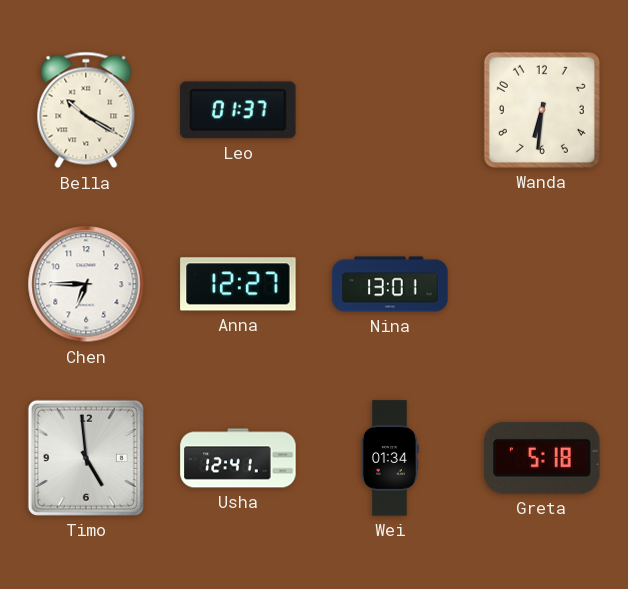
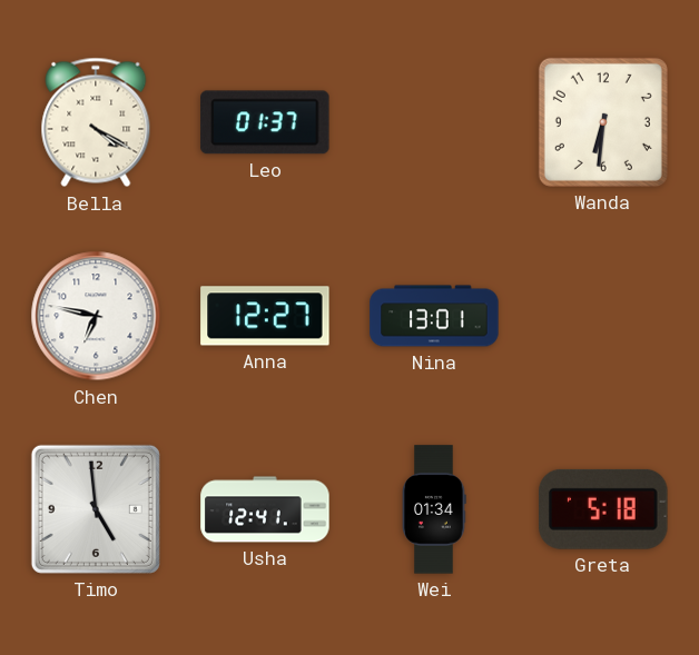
Bella: 10:20 -> 4:20
Chen: 6:45 -> 6:47
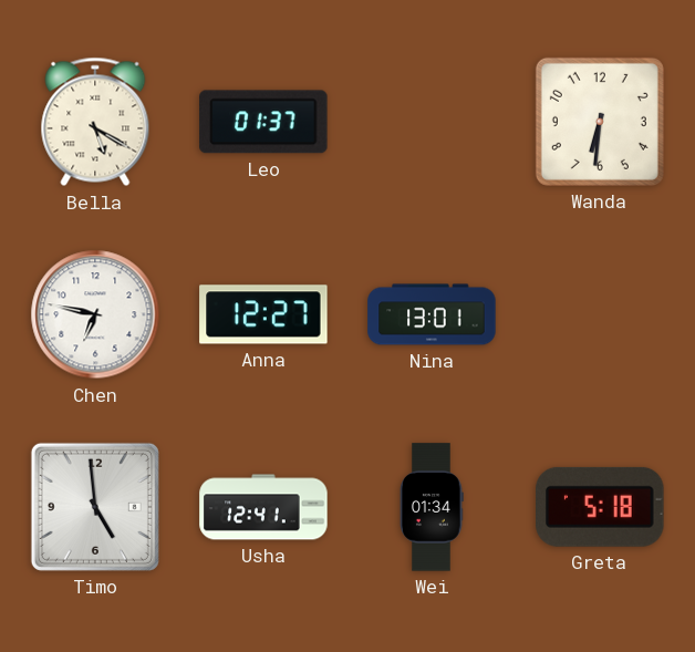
Bella: 4:20 -> 5:20
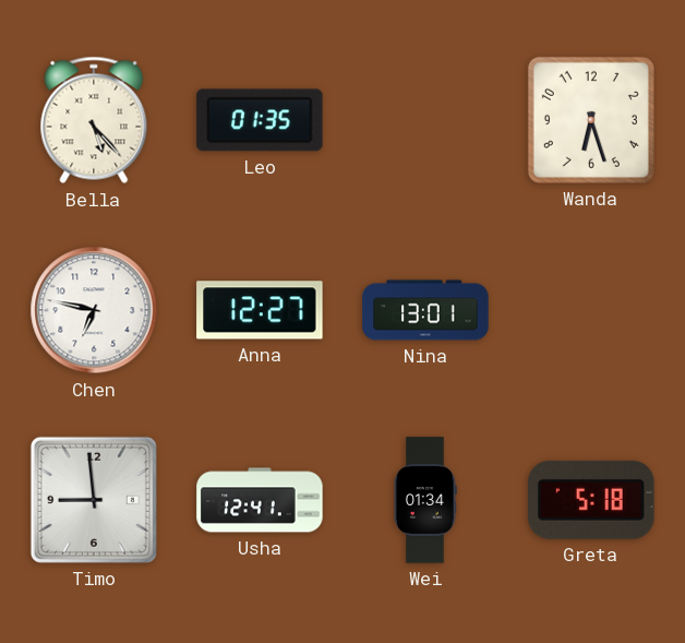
Bella: 5:20 -> 5:23
Leo: 01:37 -> 01:35
Wanda: 6:31 -> 6:27
Timo: 4:59 -> 8:59
